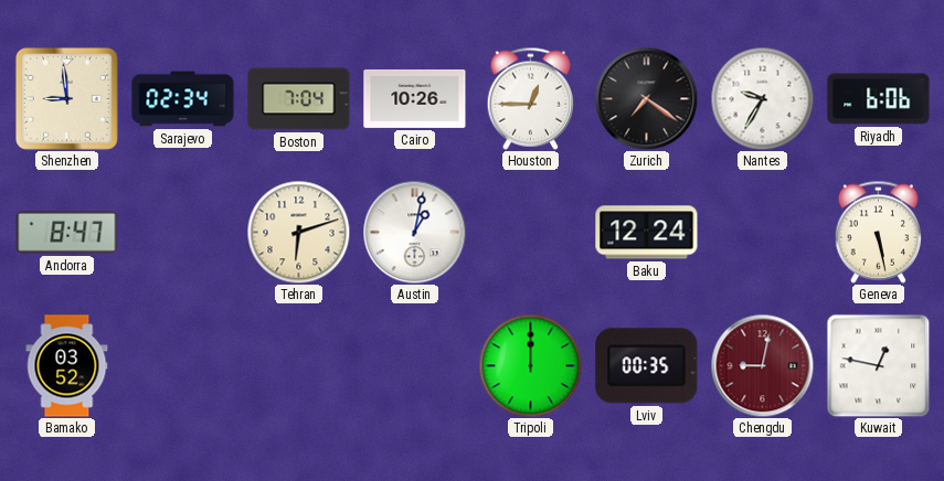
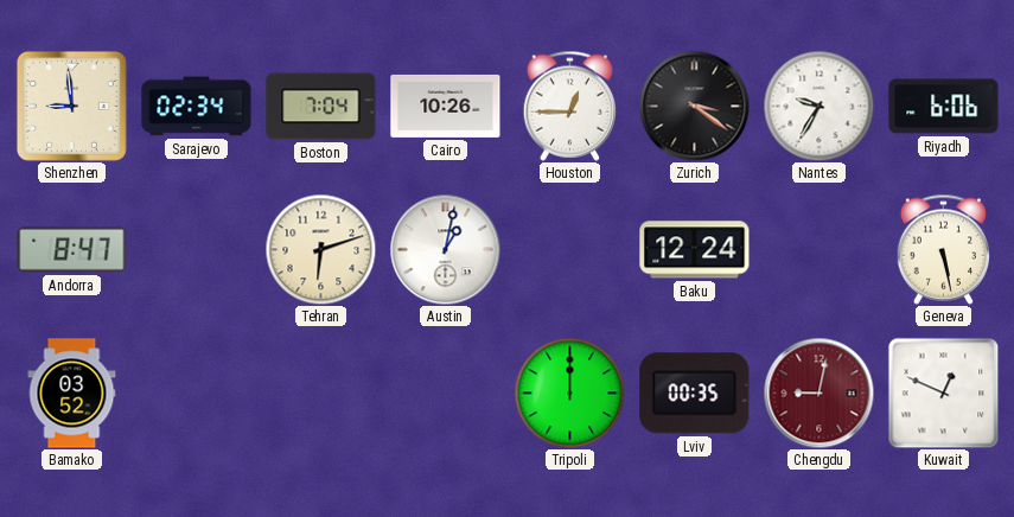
Zurich: 7:21 -> 3:21
Kuwait: 12:47 -> 12:49
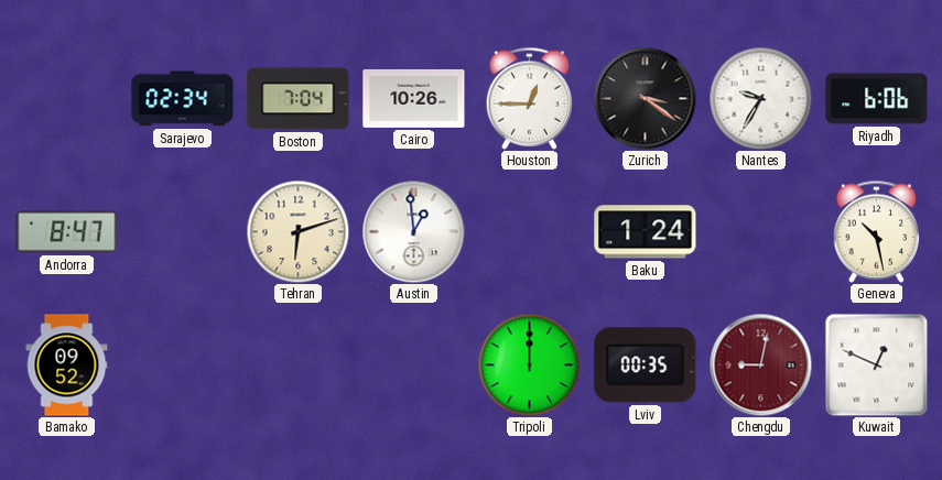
Shenzhen: 8:59 -> none
Austin: 1:02 -> 12:59
Baku: 12:24 -> 1:24
Geneva: 5:28 -> 10:28
Bamako: 03:52 -> 09:52
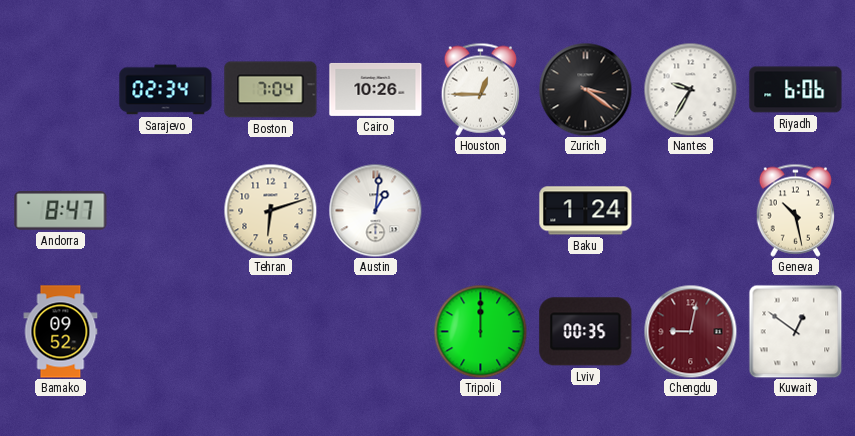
Austin: 12:59 -> 1:01
Kuwait: 12:49 -> 12:51
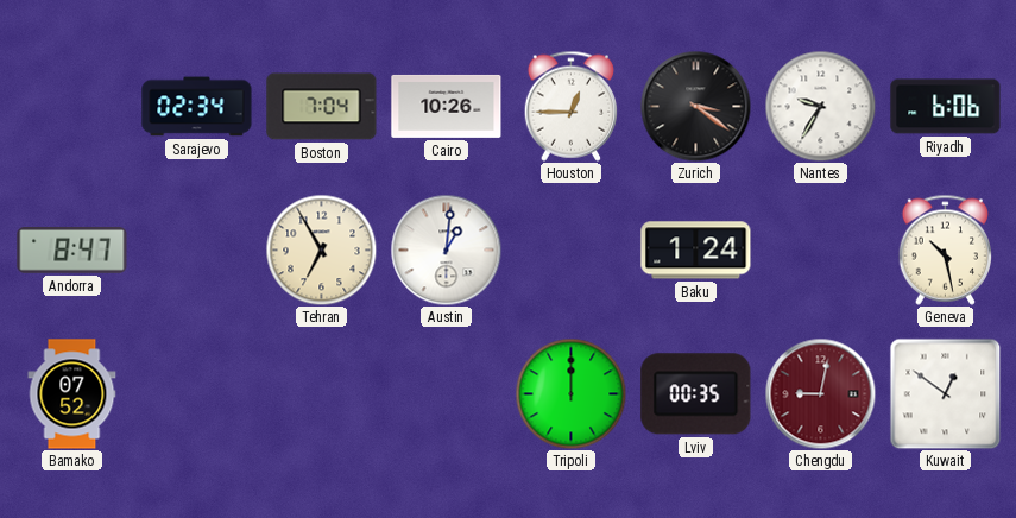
Tehran: 6:12 -> 6:55
Bamako: 09:52 -> 07:52
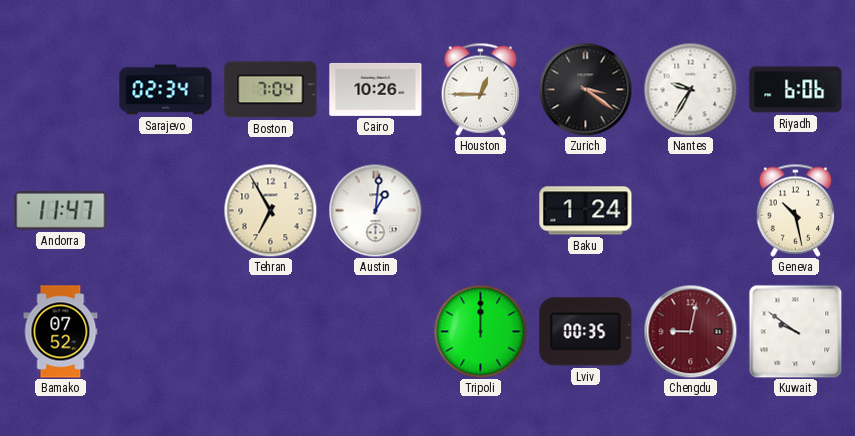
Andorra: 8:47 -> 11:47
Kuwait: 12:51 -> 9:51
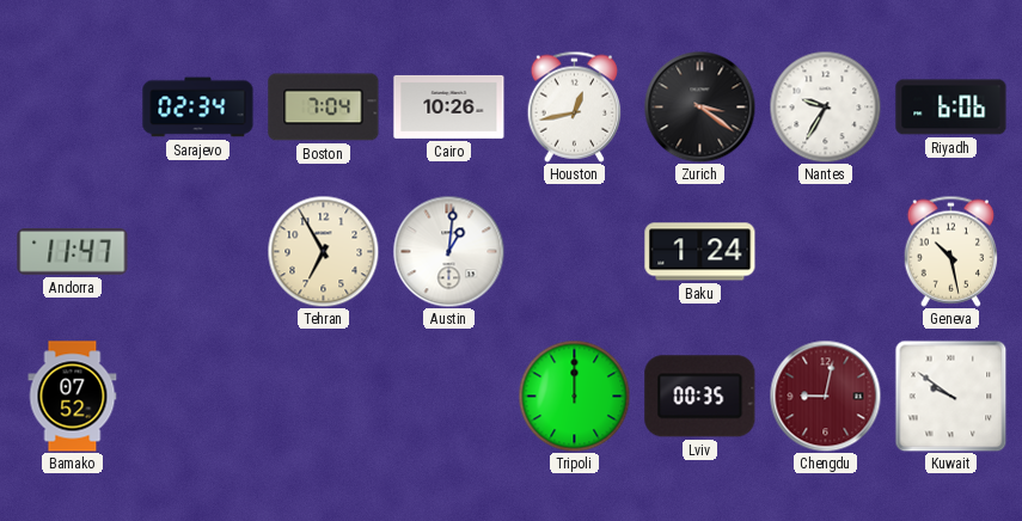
Houston: 12:45 -> 12:43
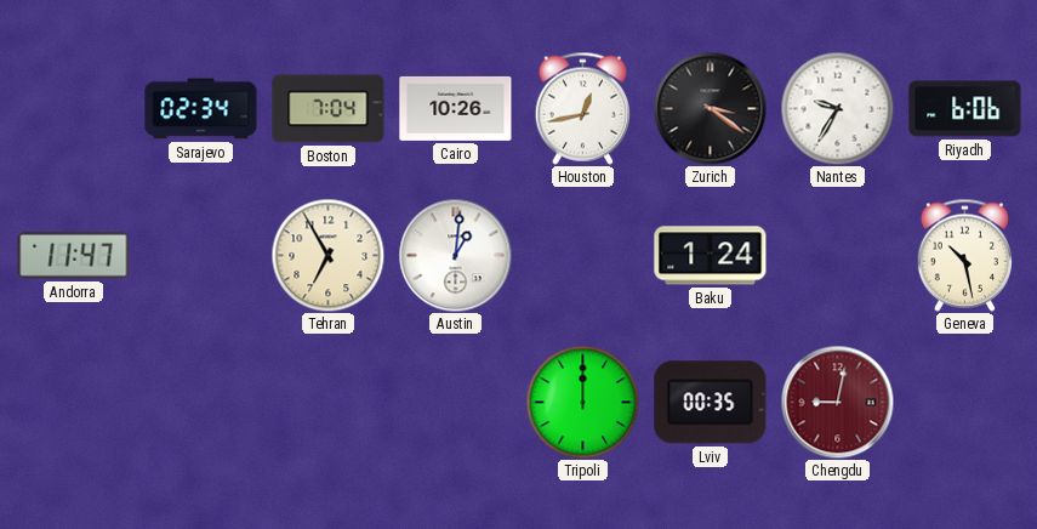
Bamako: 07:52 -> none
Kuwait: 9:51 -> none
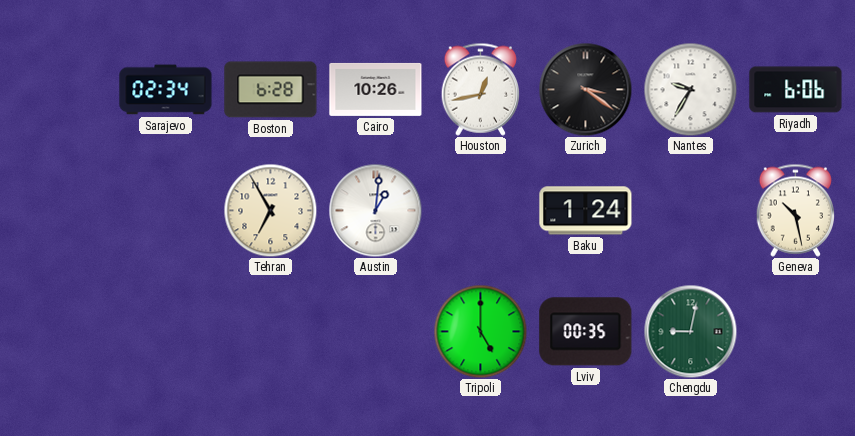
Boston: 7:04 -> 6:28
Andorra: 11:47 -> none
Tripoli: 12:00 -> 5:00
Chengdu dial: burgundy -> green
